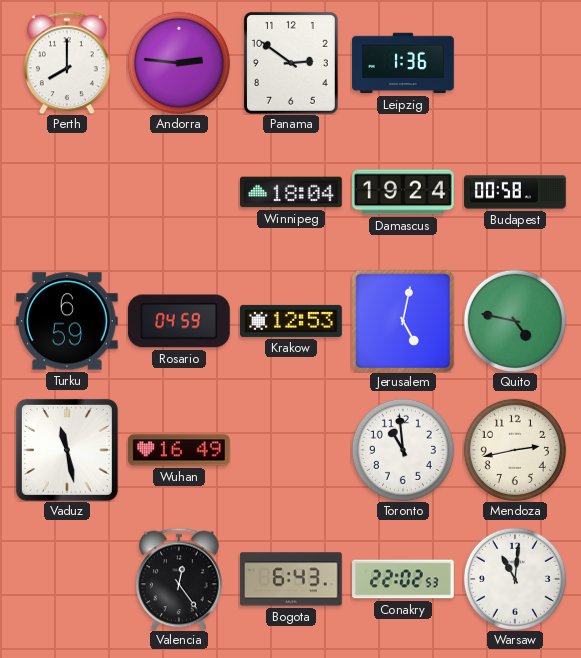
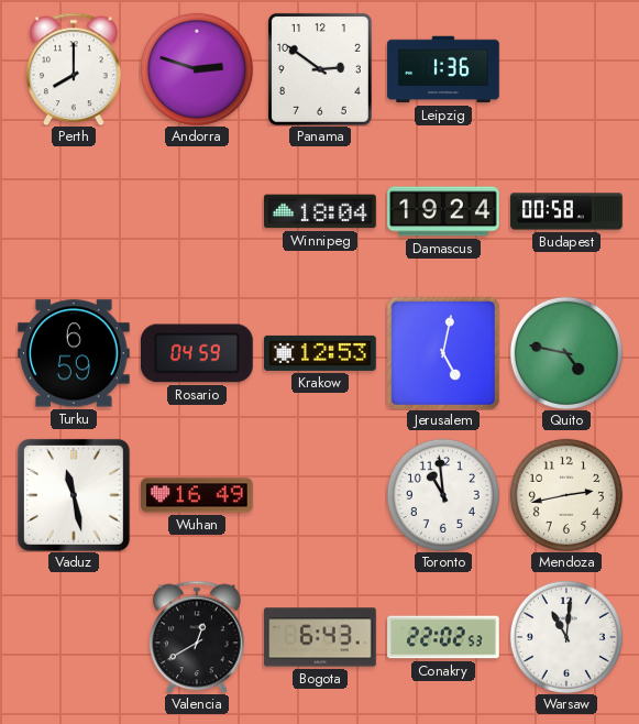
Andorra: 2:46 -> 2:48
Valencia: 12:24 -> 12:40
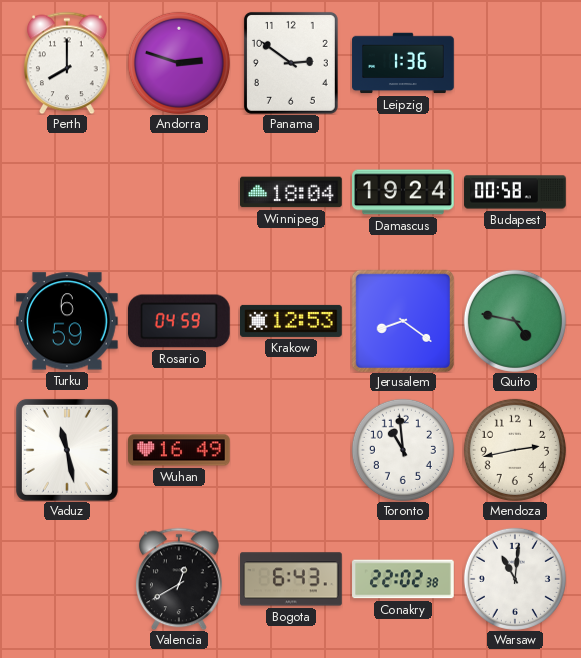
Jerusalem: 5:02 -> 8:21
Conakry: 22:02:53 -> 22:02:38
